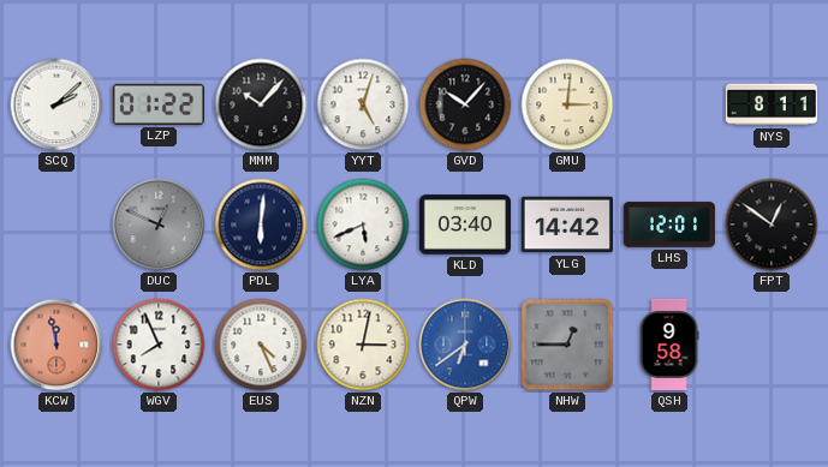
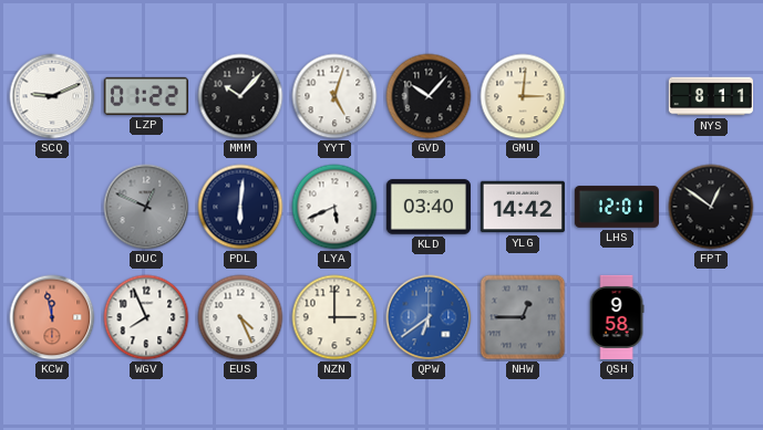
SCQ: 2:08 -> 9:11
NZN: 3:02 -> 3:00
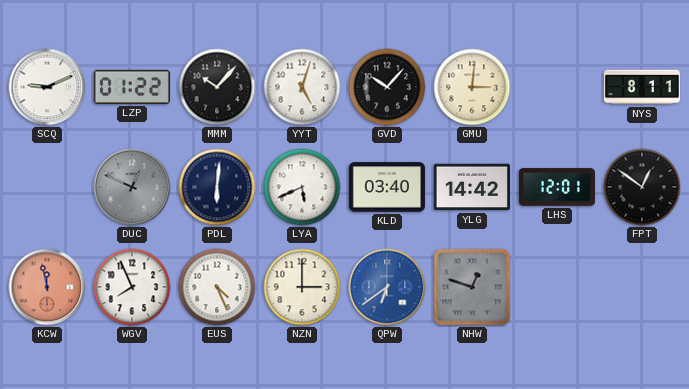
NHW: 12:45 -> 12:48
QSH: 9:58 -> none
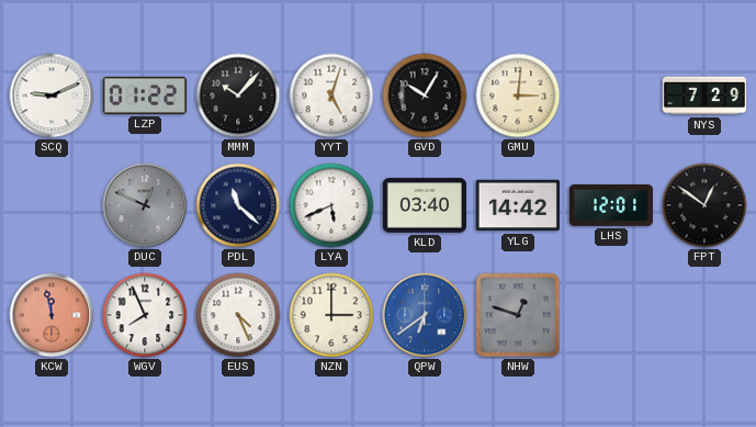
GVD: 10:07 -> 10:05
NYS: 8:11 -> 7:29
PDL: 6:01 -> 11:22
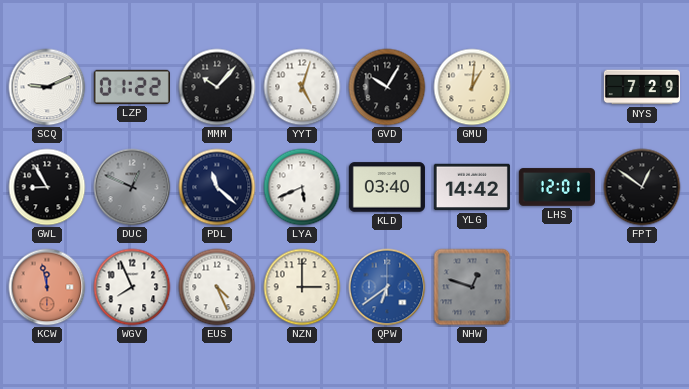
GMU: 3:01 -> 1:01
GWL: none -> 8:55
